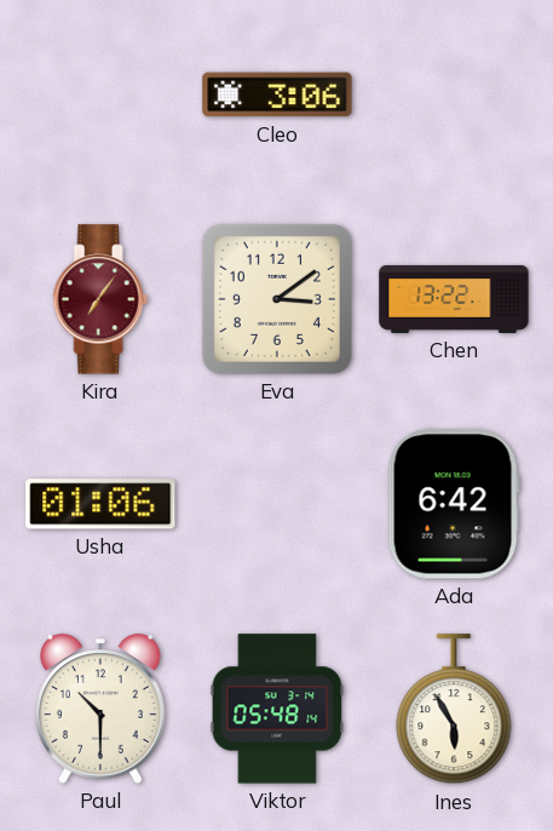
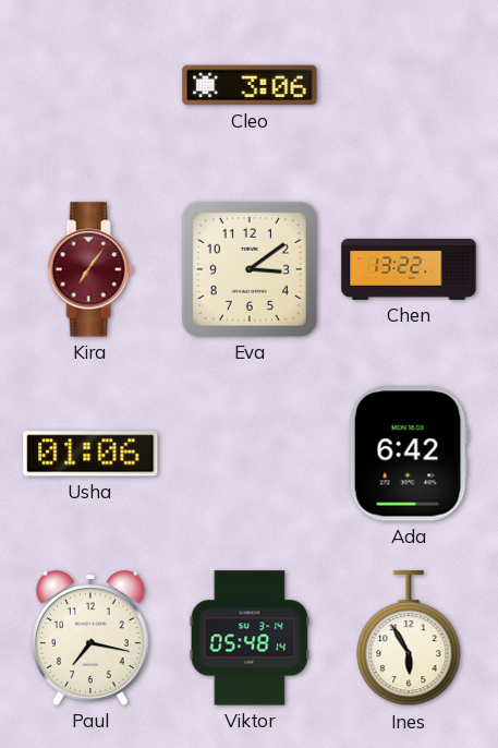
Paul: 10:30 -> 7:17
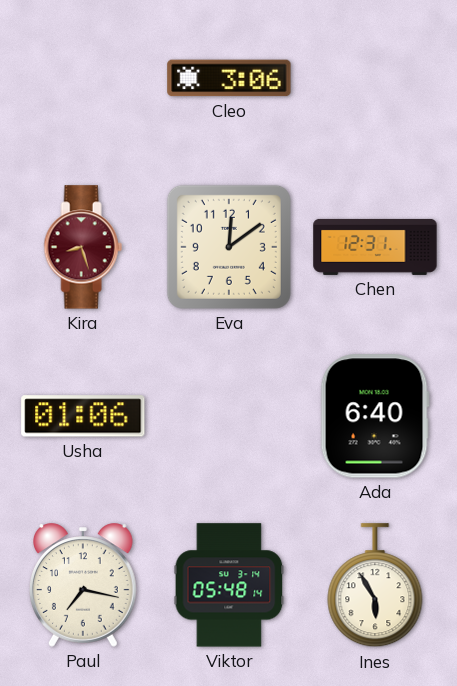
Kira: 7:06 -> 8:27
Eva: 3:09 -> 12:09
Chen: 13:22 -> 12:31
Ada: 6:42 -> 6:40
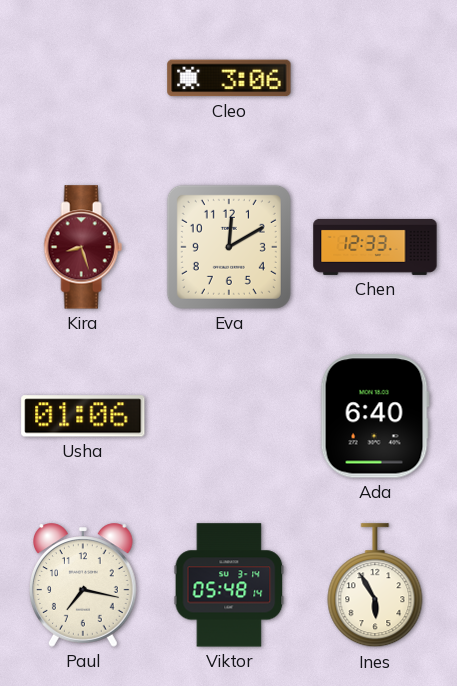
Eva: 12:09 -> 12:10
Chen: 12:31 -> 12:33
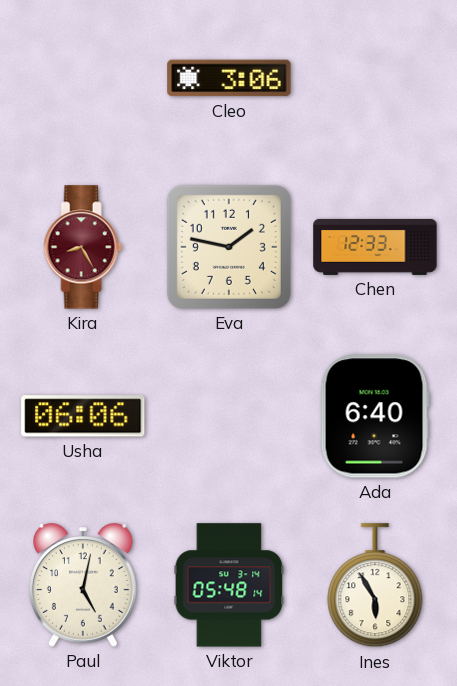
Kira: 8:27 -> 8:25
Eva: 12:10 -> 1:47
Usha: 01:06 -> 06:06
Paul: 7:17 -> 5:02
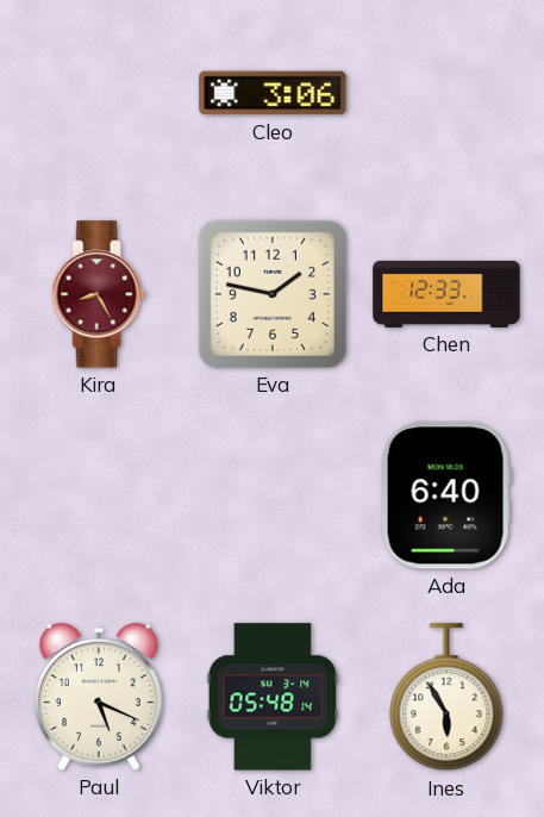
Usha: 06:06 -> none
Paul: 5:02 -> 5:19
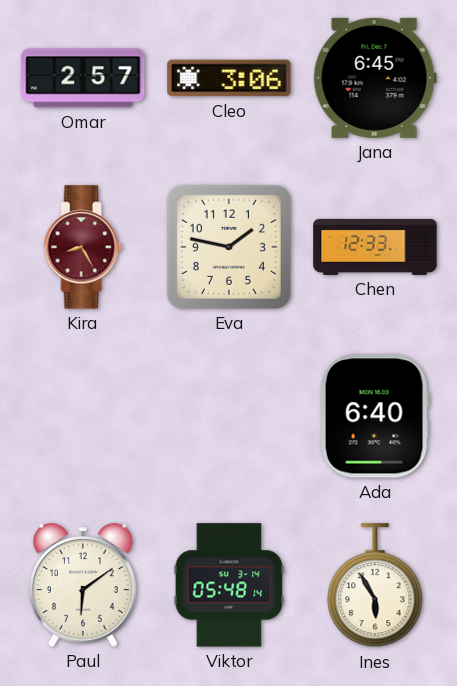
Omar: none -> 2:57
Jana: none -> 6:45
Paul: 5:19 -> 6:09
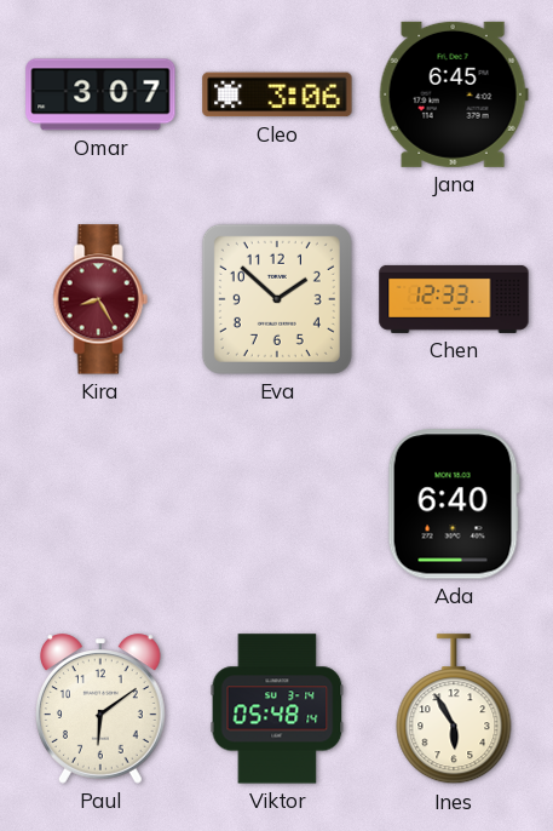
Omar: 2:57 -> 3:07
Eva: 1:47 -> 1:52
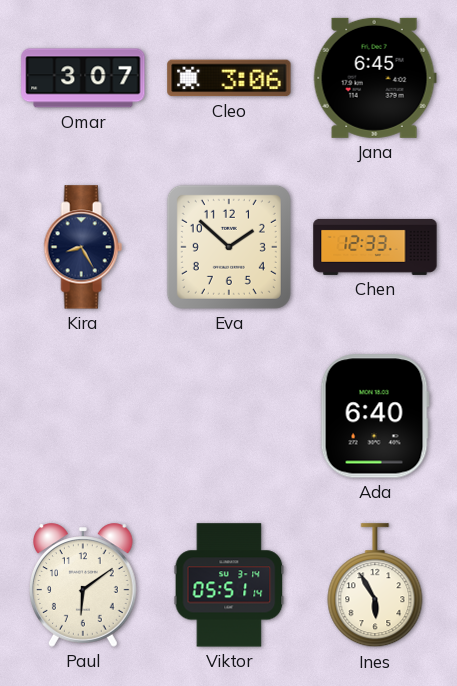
Kira dial: burgundy -> navy
Viktor: 05:48 -> 05:51
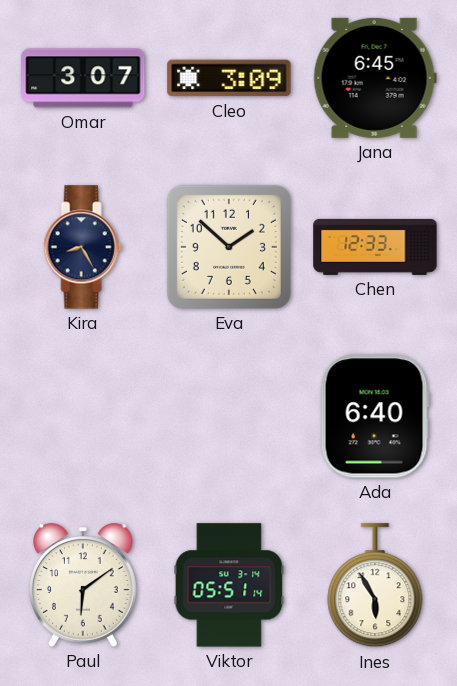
Cleo: 3:06 -> 3:09
